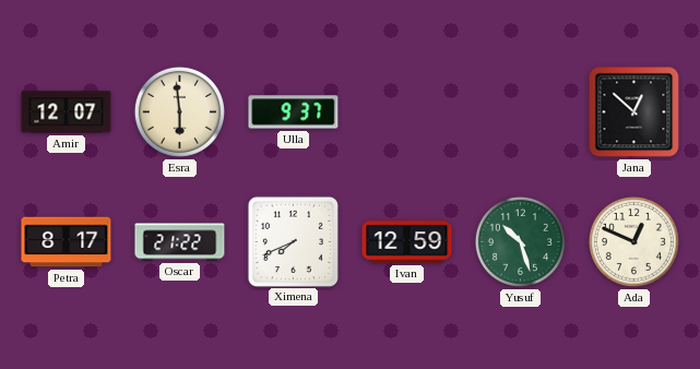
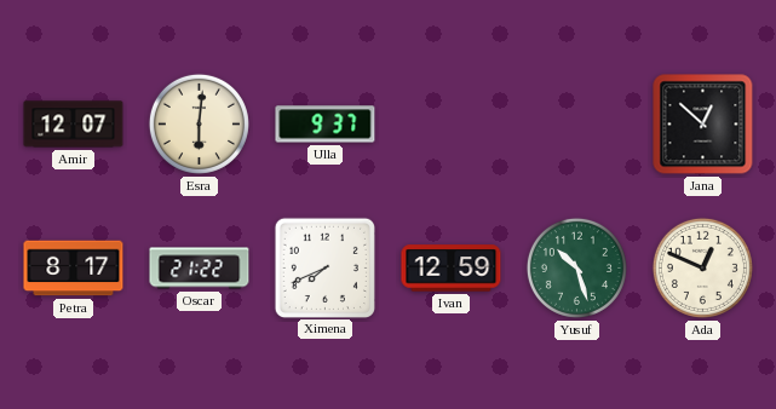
Esra: 5:59 -> 6:01
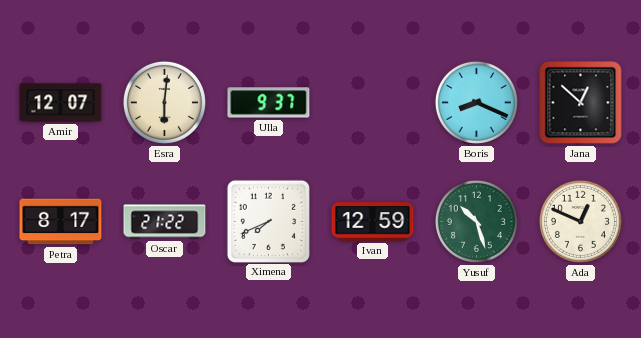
Boris: none -> 8:19
